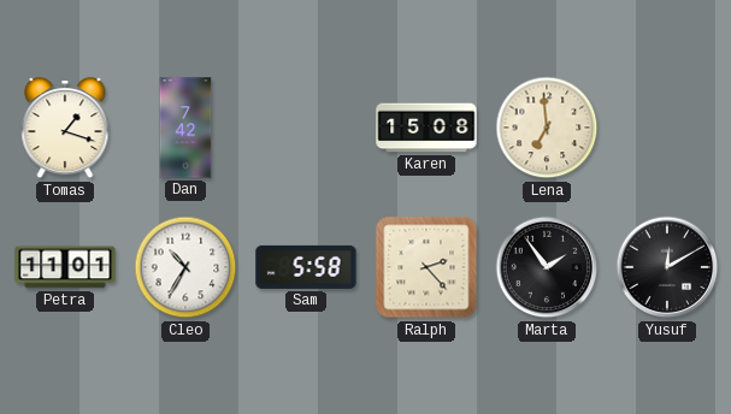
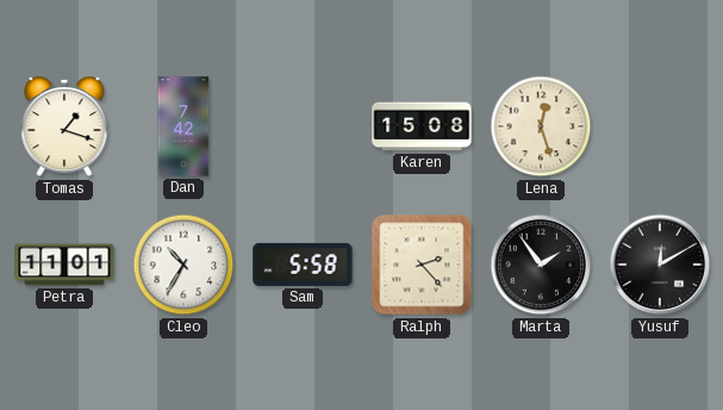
Lena: 6:59 -> 12:27
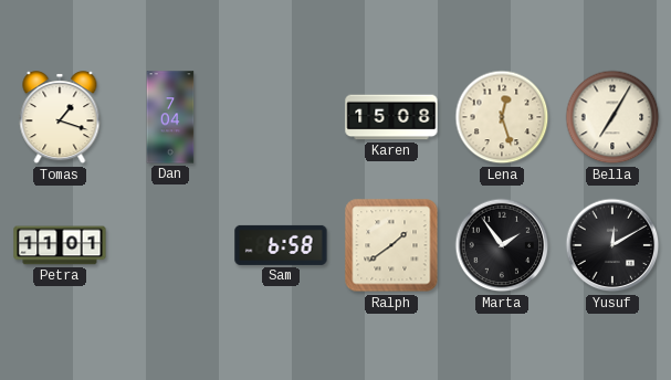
Dan: 7:42 -> 7:04
Bella: none -> 7:05
Cleo: 10:35 -> none
Sam: 5:58 -> 6:58
Ralph: 2:23 -> 1:39
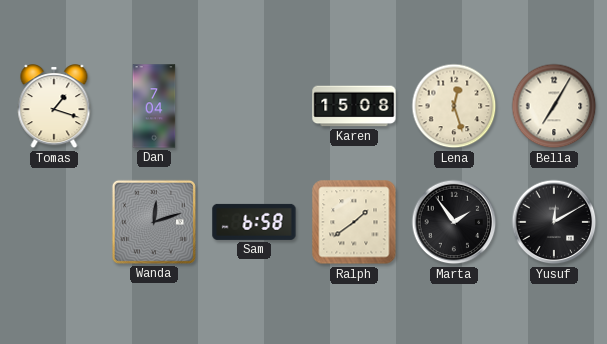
Petra: 11:01 -> none
Wanda: none -> 12:12
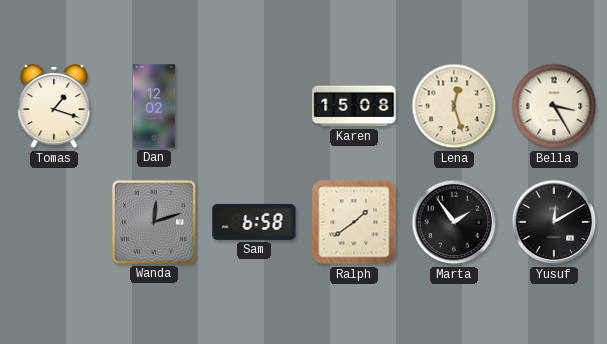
Dan: 7:04 -> 12:02
Bella: 7:05 -> 3:25
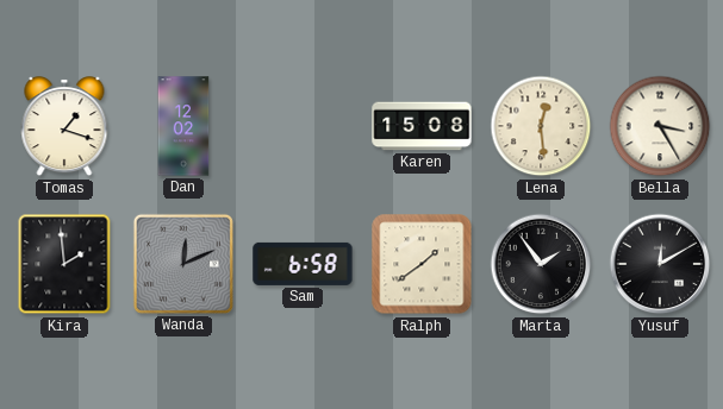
Lena: 12:27 -> 12:29
Kira: none -> 1:59
Wanda: 12:12 -> 12:11
